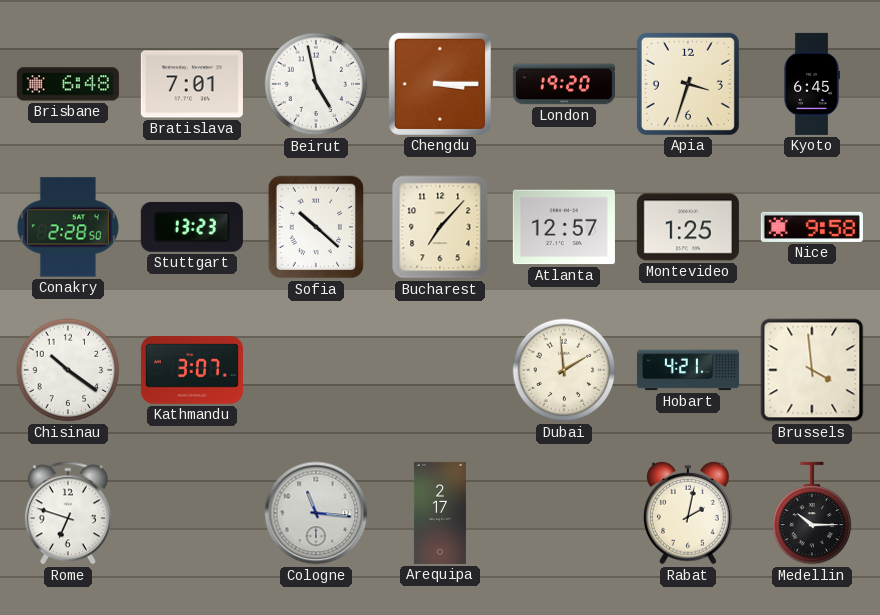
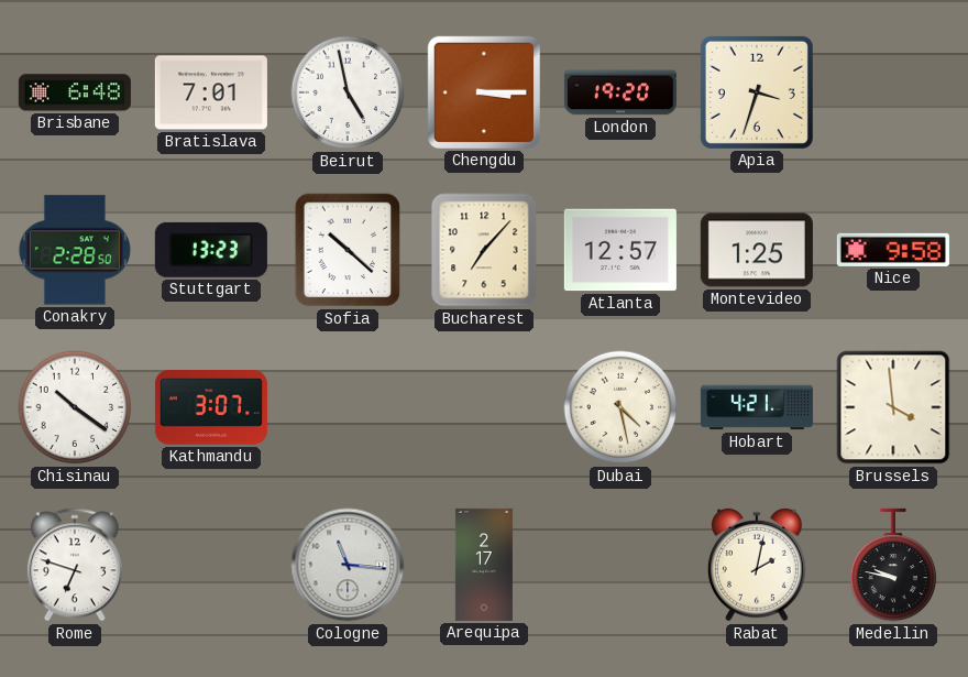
Kyoto: 6:45 -> none
Dubai: 1:59 -> 4:28
Medellin: 10:15 -> 9:47
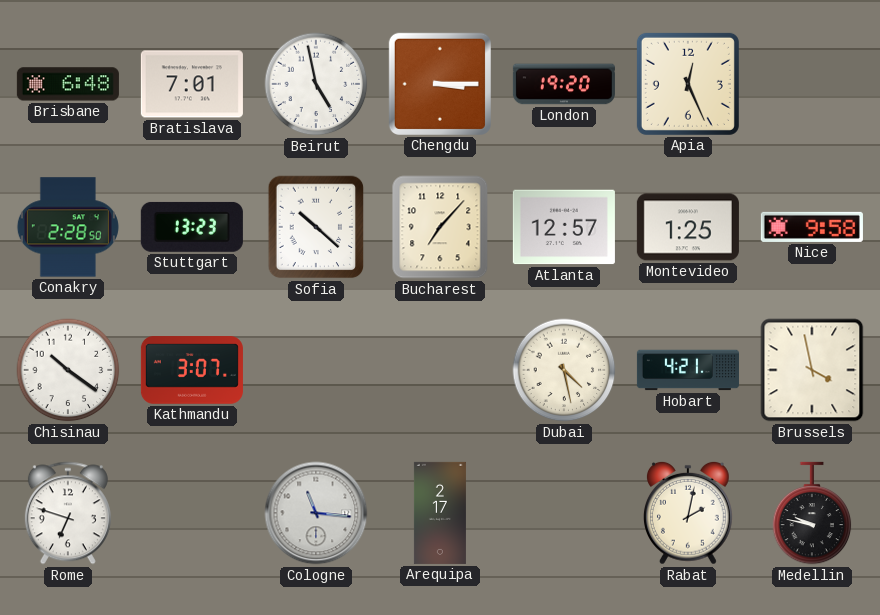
Apia: 3:33 -> 12:26
Brussels: 3:59 -> 3:58
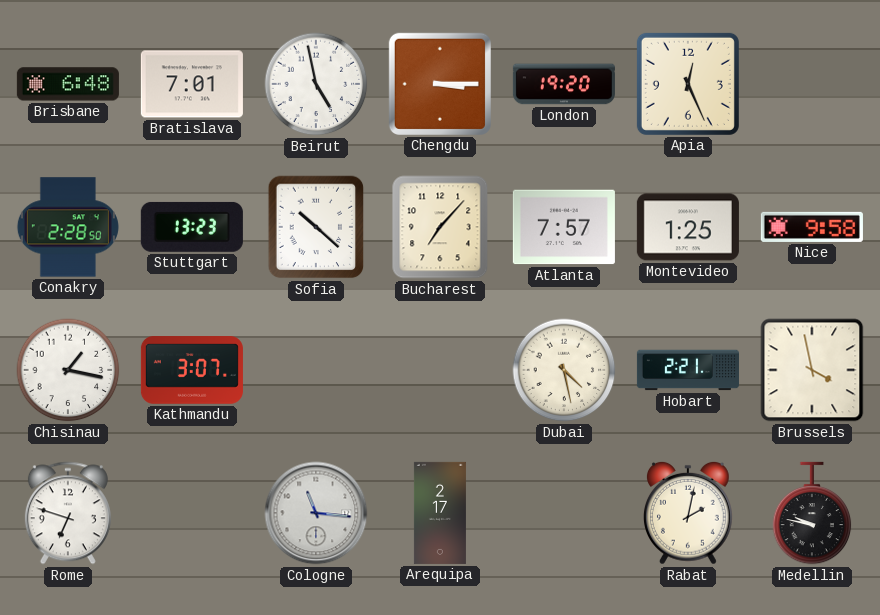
Atlanta: 12:57 -> 7:57
Chisinau: 10:21 -> 1:17
Hobart: 4:21 -> 2:21
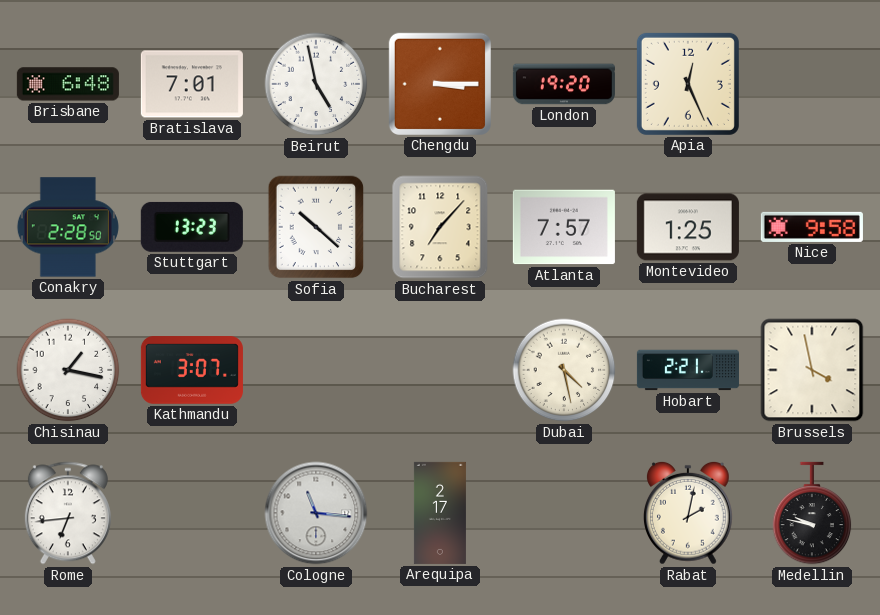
Rome: 6:48 -> 6:44
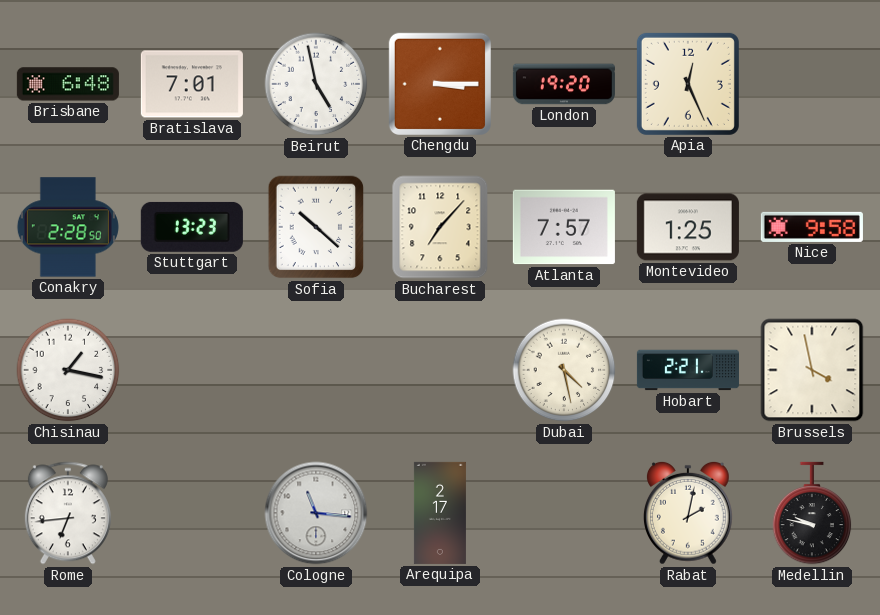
Kathmandu: 3:07 -> none
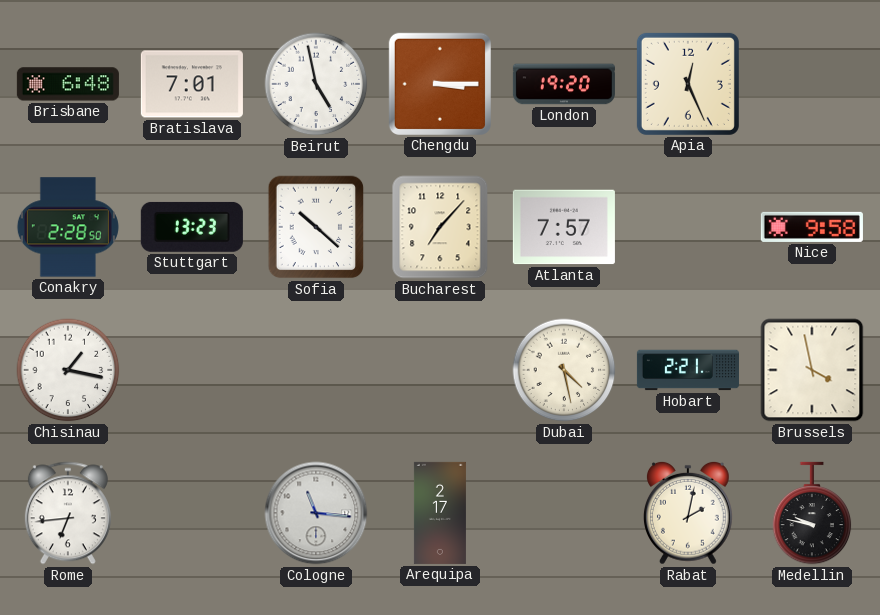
Montevideo: 1:25 -> none
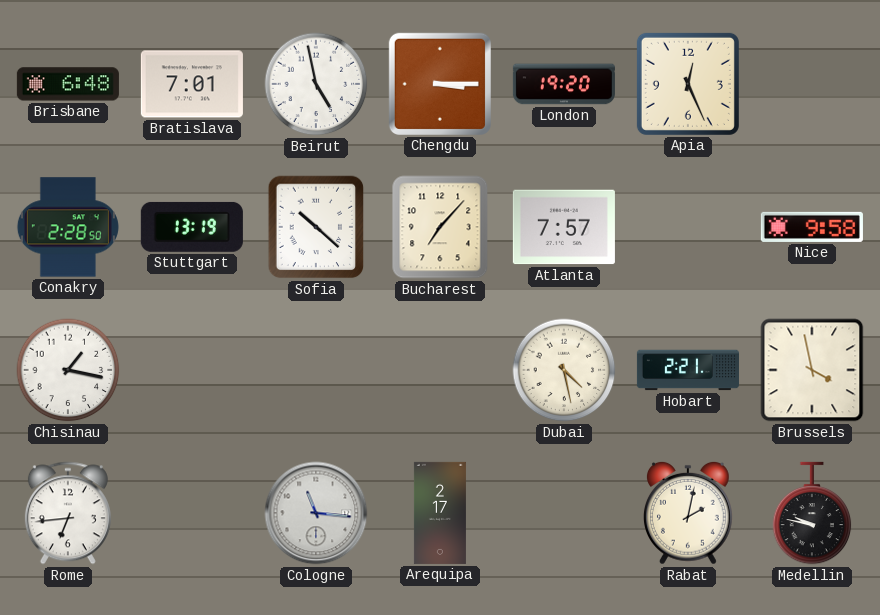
Stuttgart: 13:23 -> 13:19
